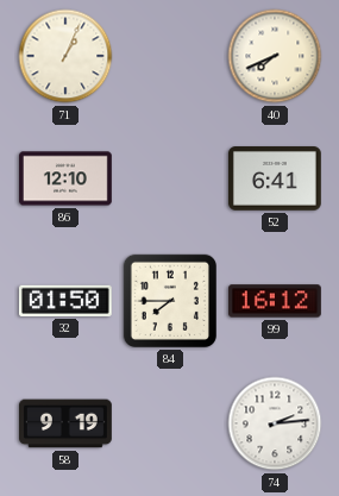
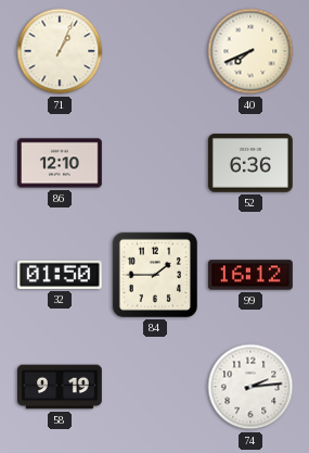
52: 6:41 -> 6:36
84: 7:45 -> 1:45
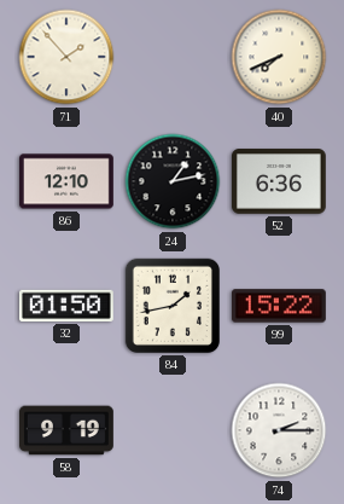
71: 1:04 -> 1:53
24: none -> 1:13
84: 1:45 -> 1:43
99: 16:12 -> 15:22
74: 2:14 -> 2:15
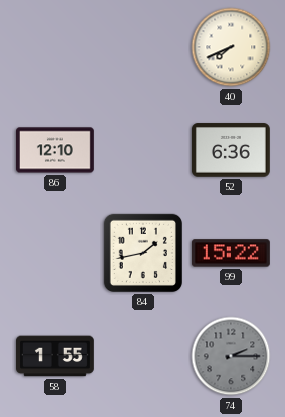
71: 1:53 -> none
24: 1:13 -> none
32: 01:50 -> none
58: 9:19 -> 1:55
74 dial: white -> grey
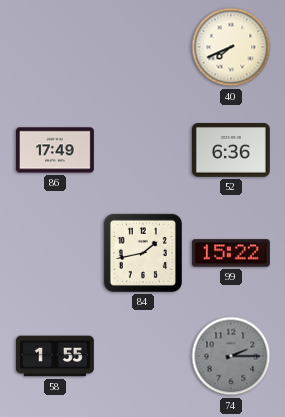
86: 12:10 -> 17:49
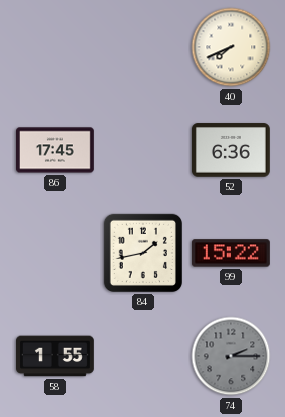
86: 17:49 -> 17:45
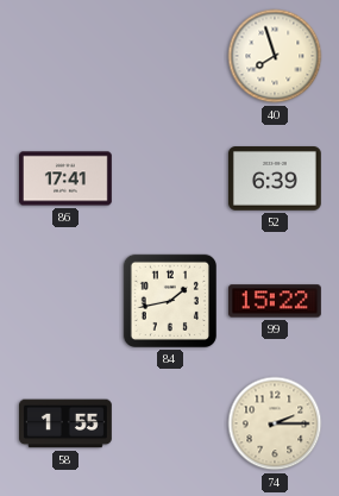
40: 7:41 -> 7:57
86: 17:45 -> 17:41
52: 6:36 -> 6:39
74 dial: grey -> cream
